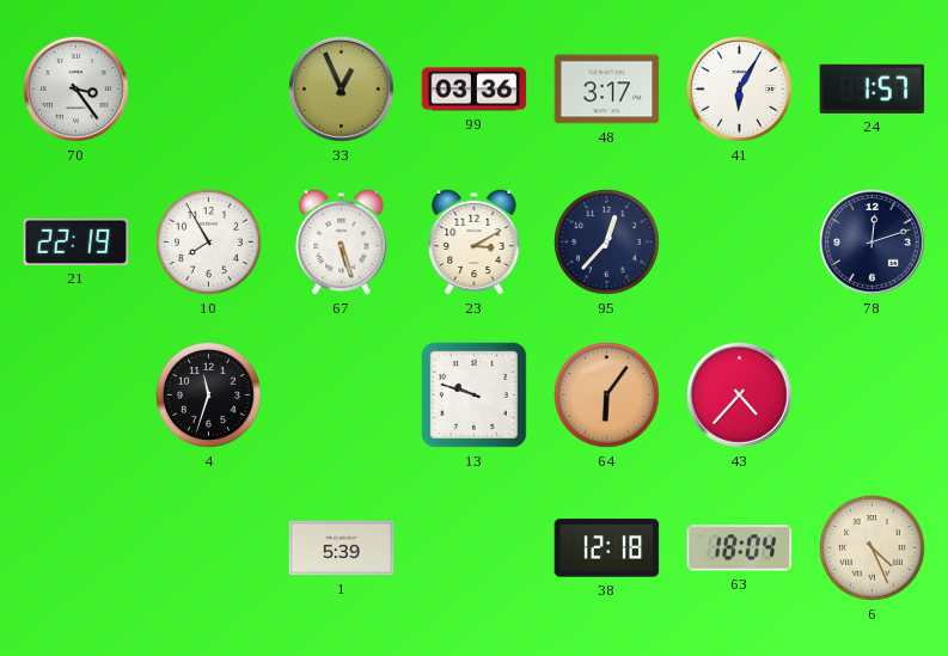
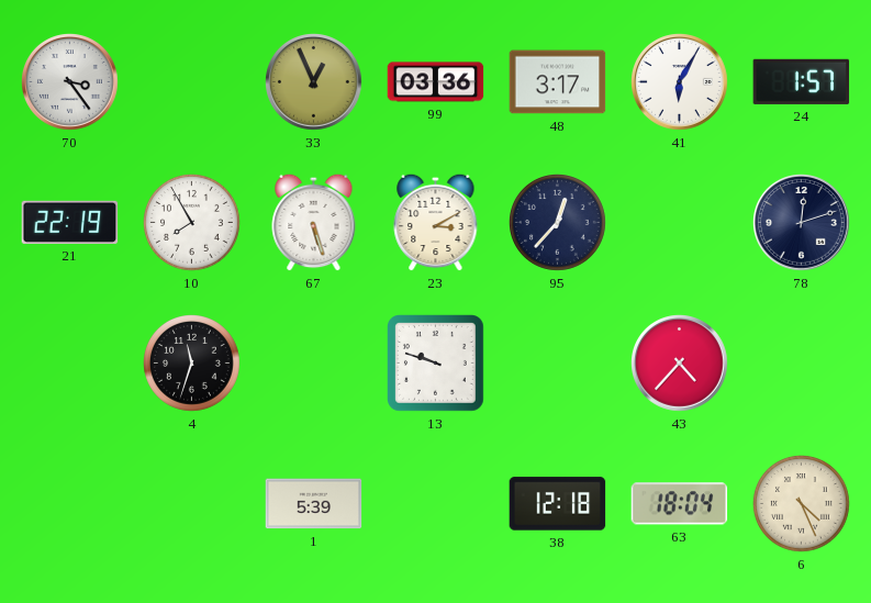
64: 6:06 -> none
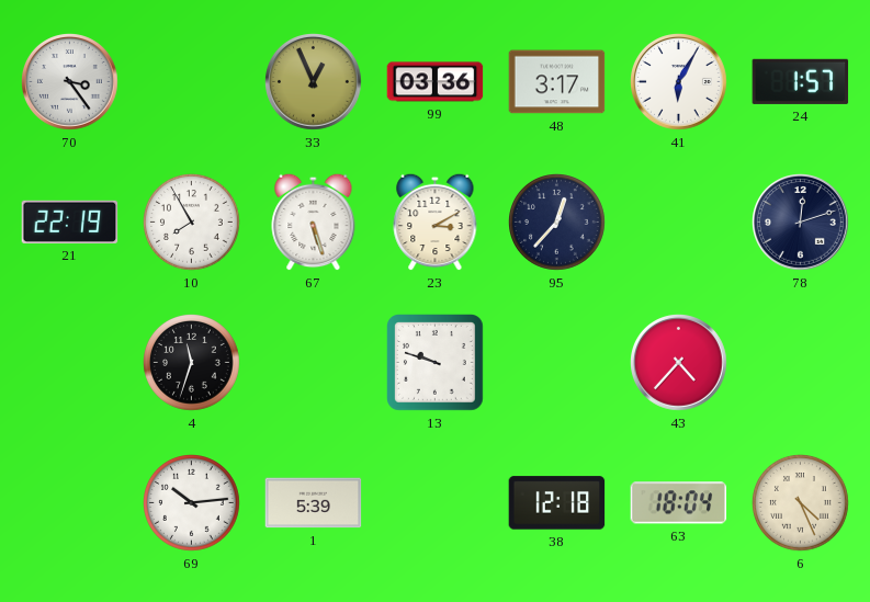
69: none -> 10:14
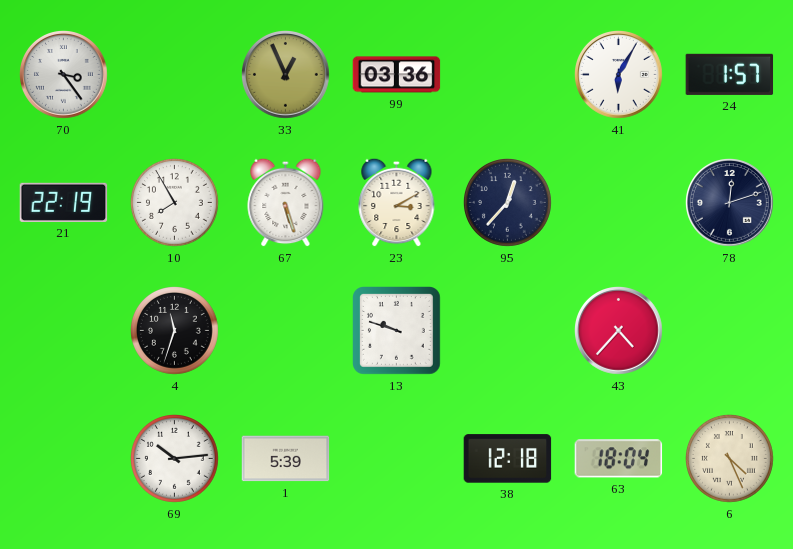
48: 3:17 -> none
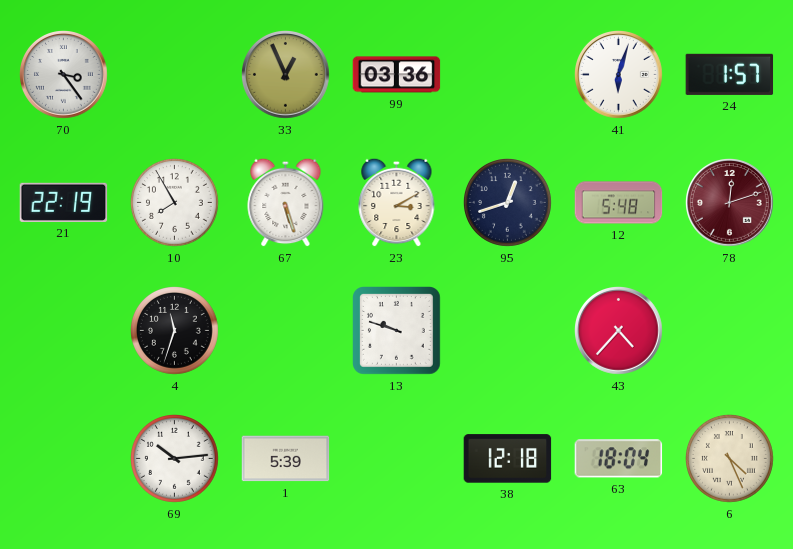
41: 6:05 -> 6:03
95: 12:37 -> 12:42
12: none -> 5:48
78 dial: navy -> burgundy
